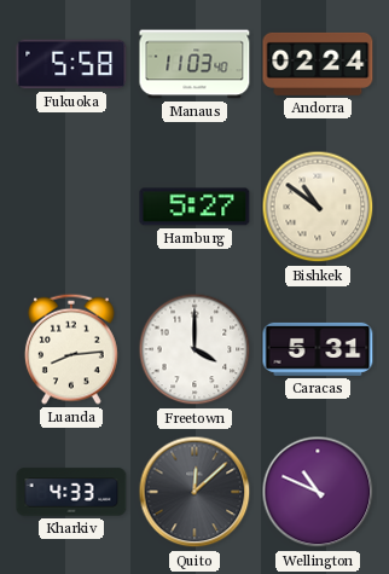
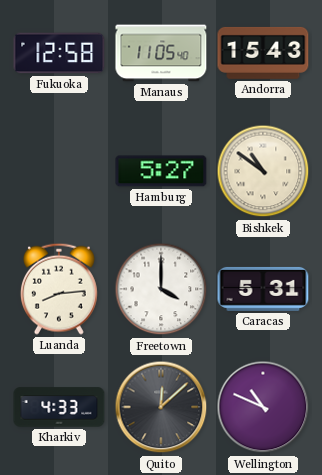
Fukuoka: 5:58 -> 12:58
Manaus: 11:03 -> 11:05
Andorra: 02:24 -> 15:43
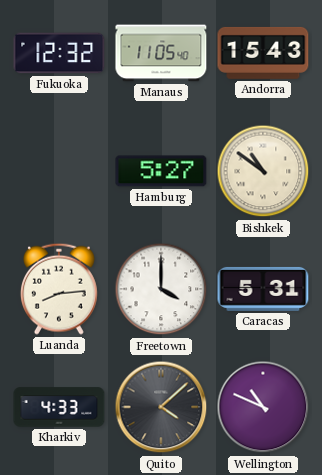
Fukuoka: 12:58 -> 12:32
Quito: 12:08 -> 4:08
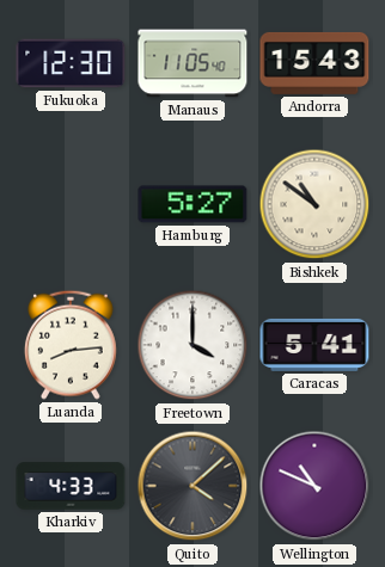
Fukuoka: 12:32 -> 12:30
Caracas: 5:31 -> 5:41
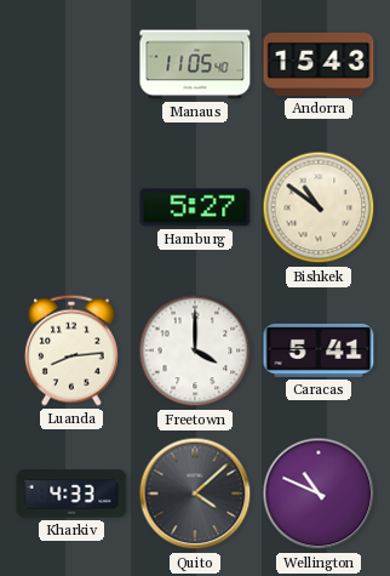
Fukuoka: 12:30 -> none
